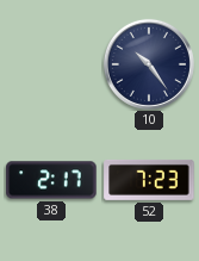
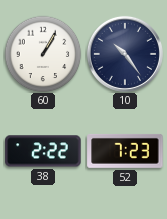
60: none -> 1:05
38: 2:17 -> 2:22
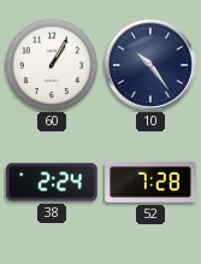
38: 2:22 -> 2:24
52: 7:23 -> 7:28
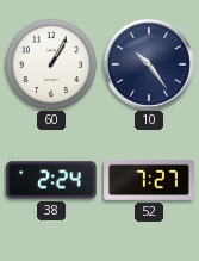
52: 7:28 -> 7:27
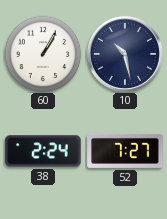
10: 10:24 -> 10:28
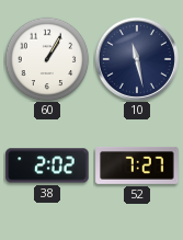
10: 10:28 -> 11:28
38: 2:24 -> 2:02
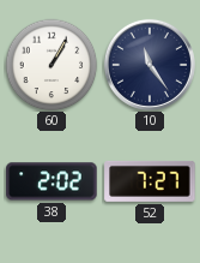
10: 11:28 -> 11:24
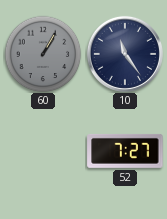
60 dial: white -> grey
38: 2:02 -> none
